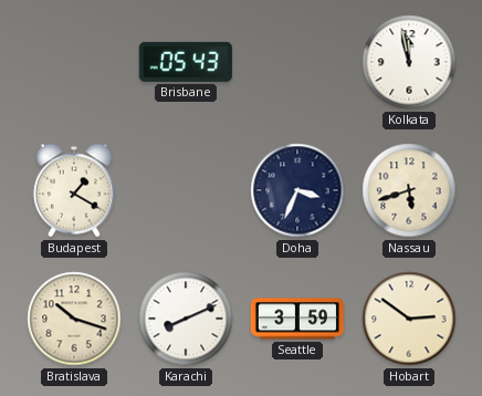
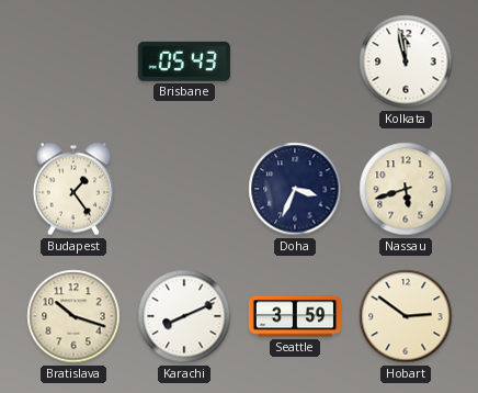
Budapest: 1:20 -> 1:24
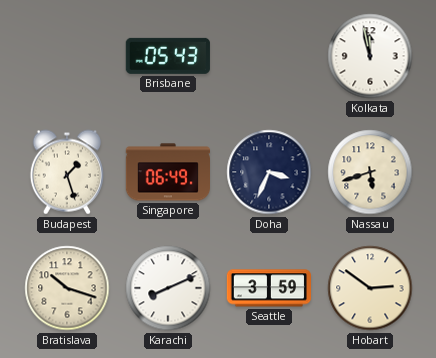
Budapest: 1:24 -> 1:27
Singapore: none -> 06:49
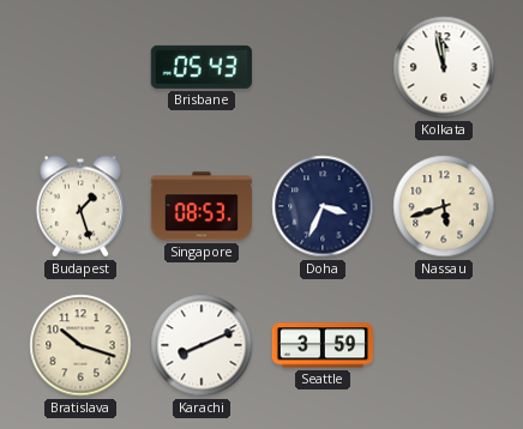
Singapore: 06:49 -> 08:53
Hobart: 2:51 -> none
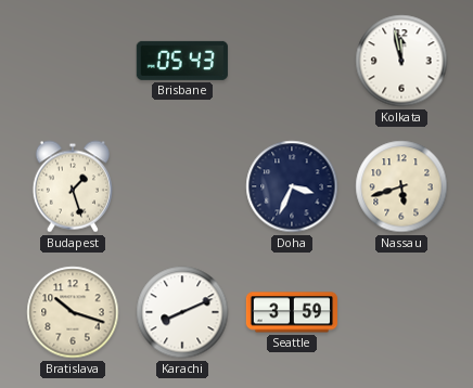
Singapore: 08:53 -> none
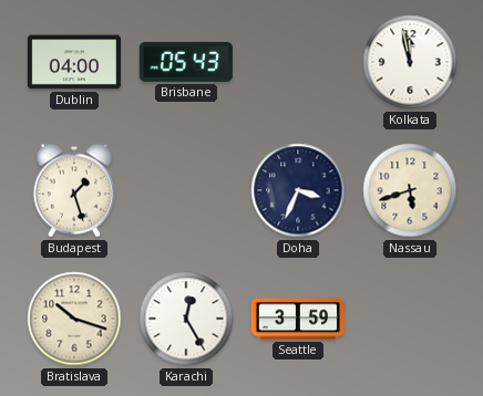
Dublin: none -> 04:00
Karachi: 8:11 -> 12:25
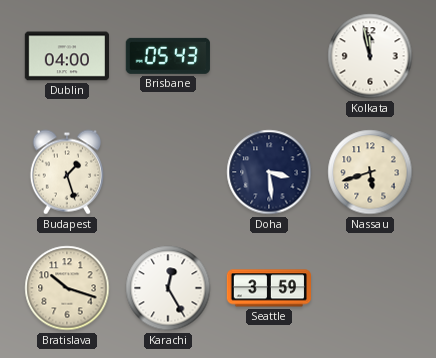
Doha: 3:34 -> 3:29
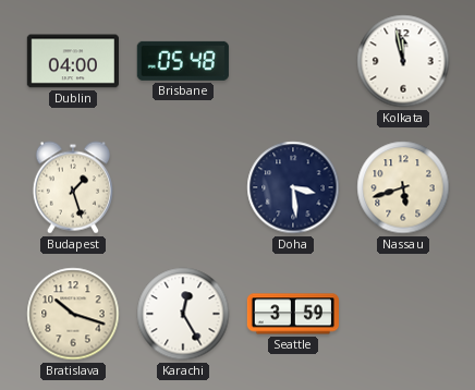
Brisbane: 05:43 -> 05:48
